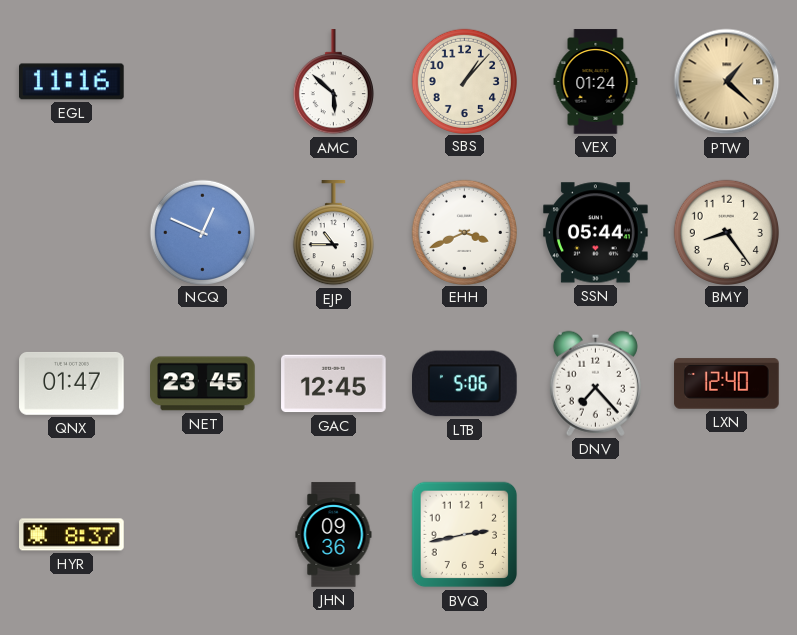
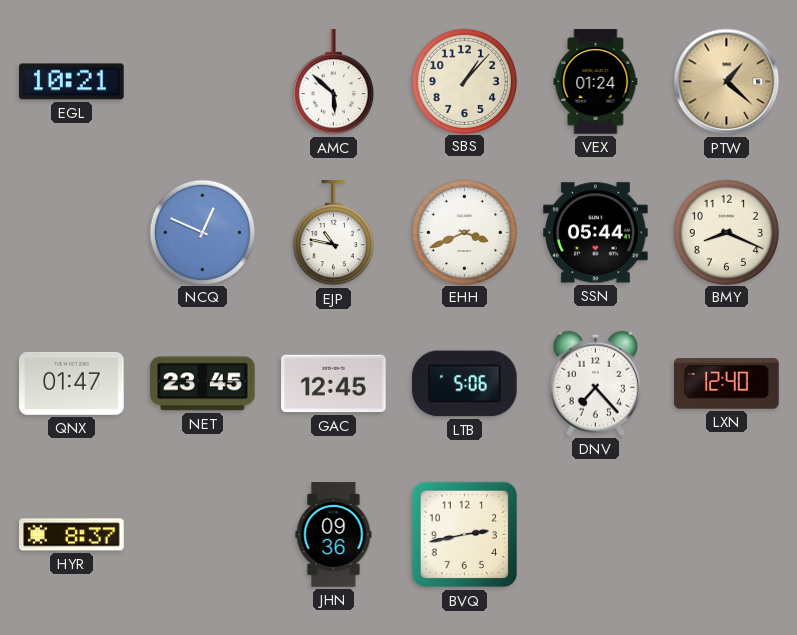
EGL: 11:16 -> 10:21
EJP: 10:45 -> 10:47
BMY: 8:24 -> 8:19
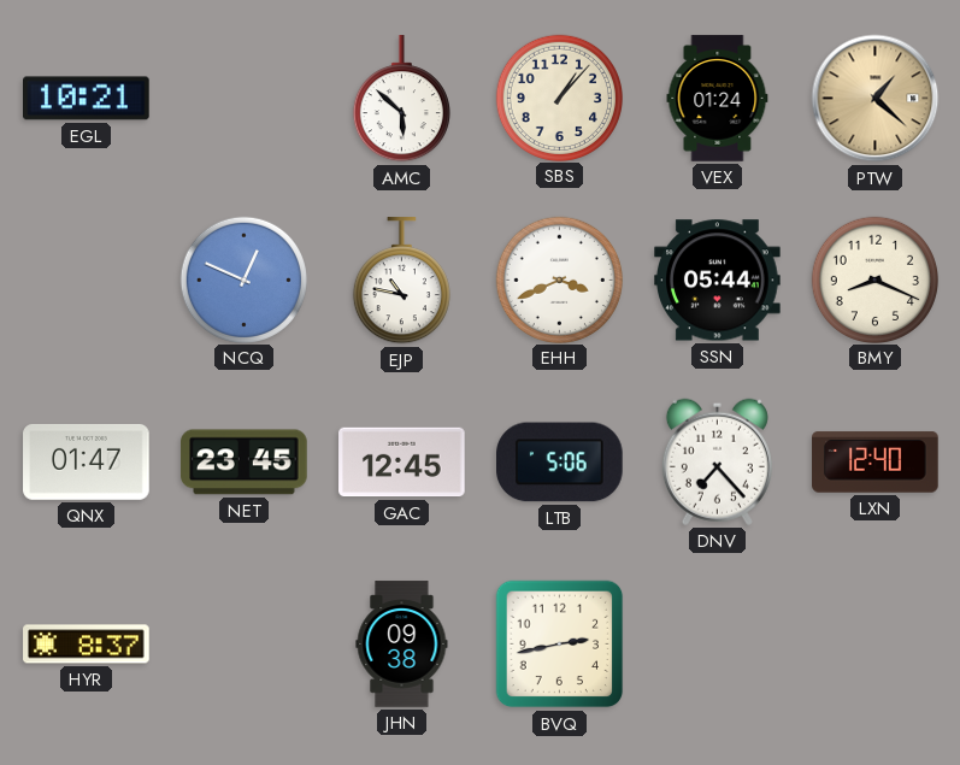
JHN: 09:36 -> 09:38
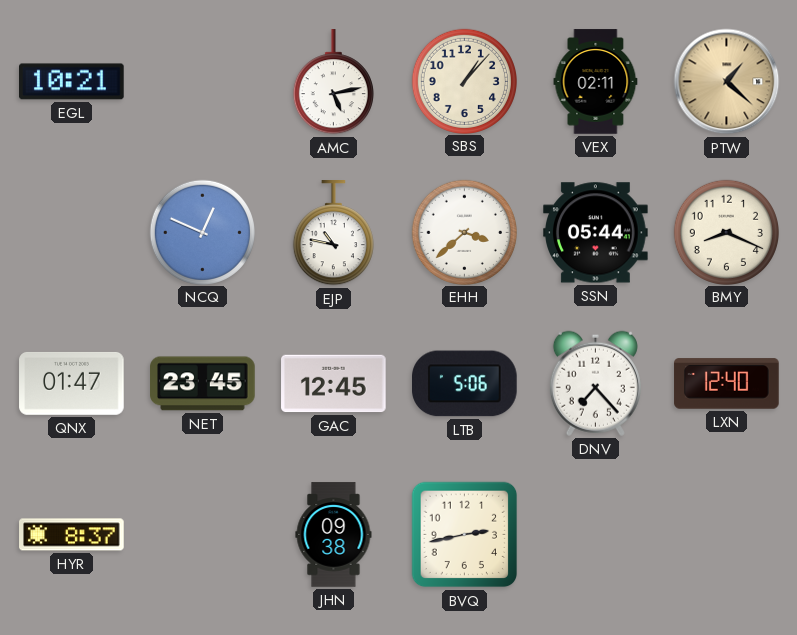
AMC: 5:52 -> 5:13
VEX: 01:24 -> 02:11
EHH: 3:41 -> 3:38
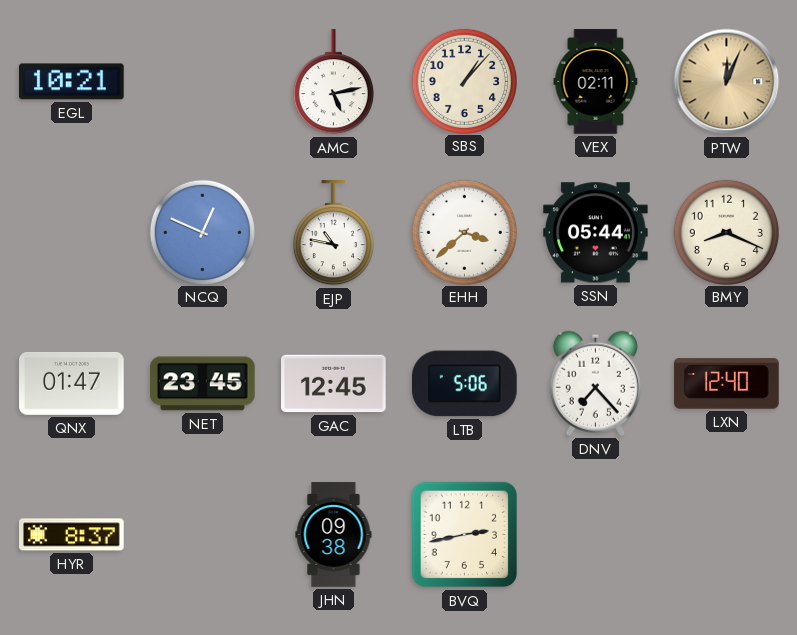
PTW: 1:22 -> 12:04
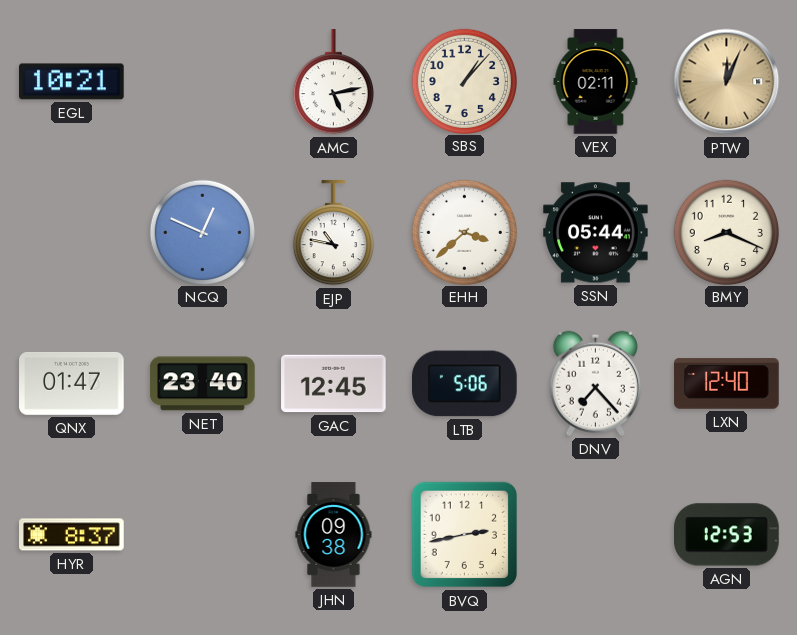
NET: 23:45 -> 23:40
AGN: none -> 12:53
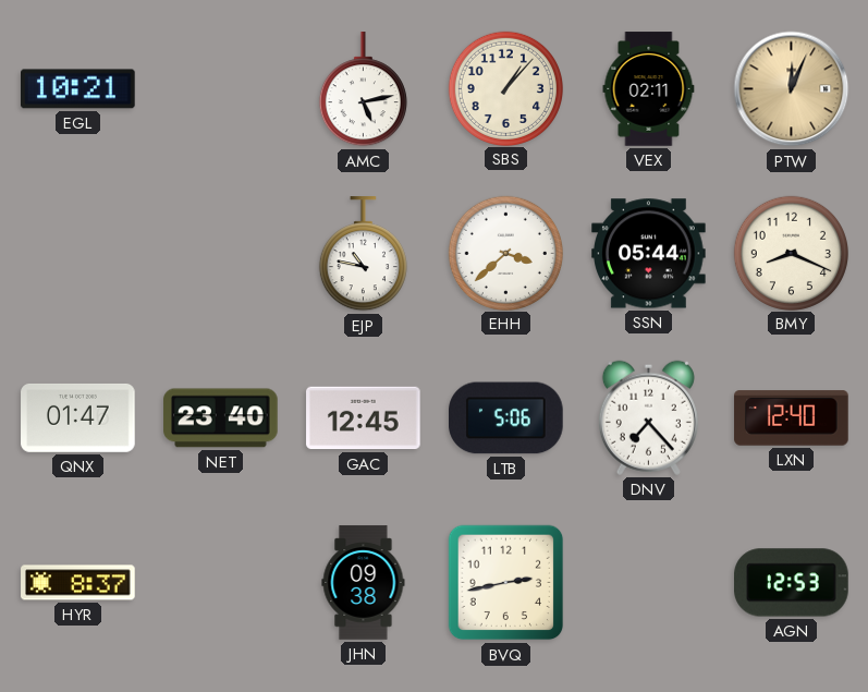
NCQ: 12:49 -> none
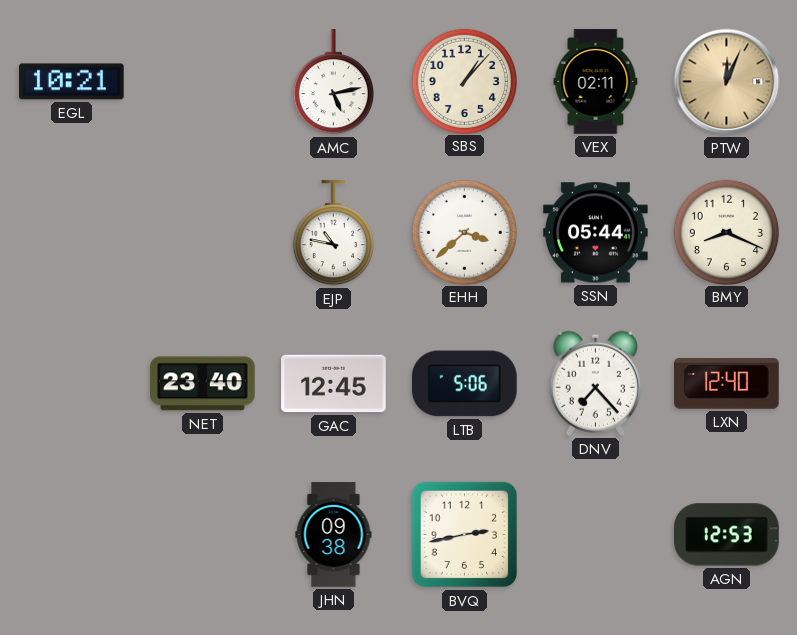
QNX: 01:47 -> none
HYR: 8:37 -> none
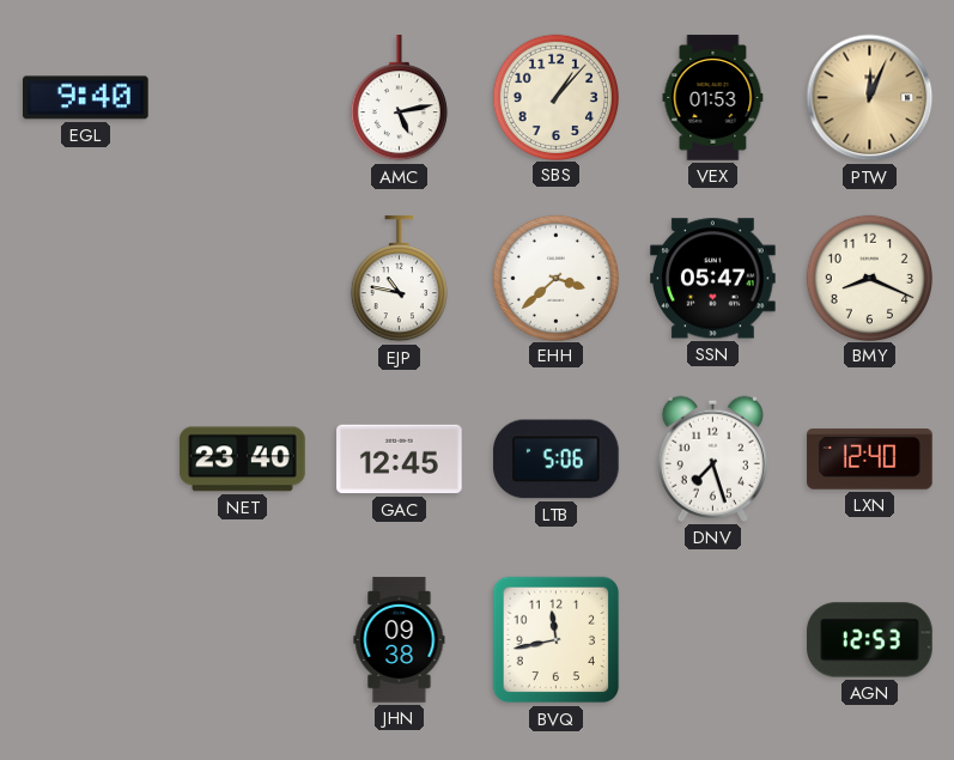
EGL: 10:21 -> 9:40
VEX: 02:11 -> 01:53
SSN: 05:44 -> 05:47
DNV: 7:23 -> 7:27
BVQ: 2:43 -> 11:43
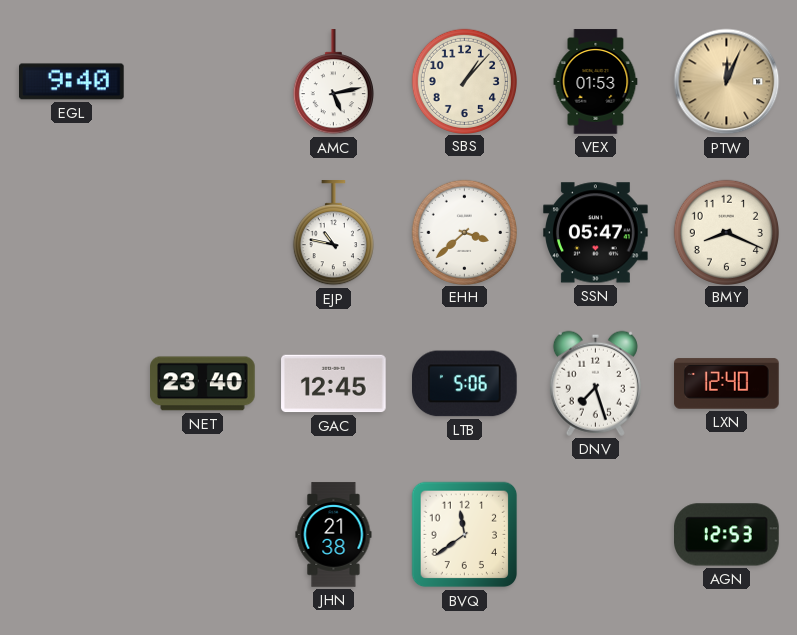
JHN: 09:38 -> 21:38
BVQ: 11:43 -> 11:39
